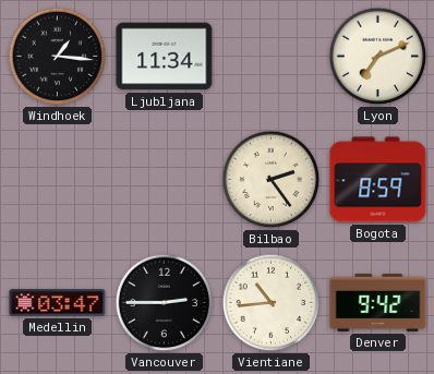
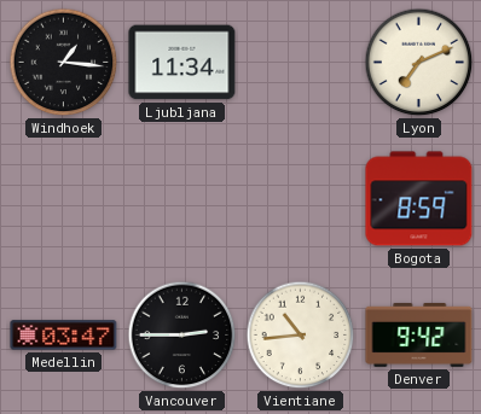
Bilbao: 2:24 -> none
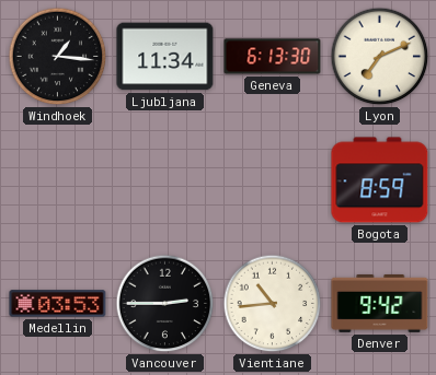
Geneva: none -> 6:13
Medellin: 03:47 -> 03:53
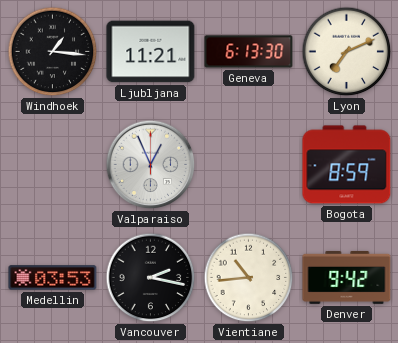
Ljubljana: 11:34 -> 11:21
Valparaiso: none -> 12:56
Vancouver: 2:45 -> 2:17
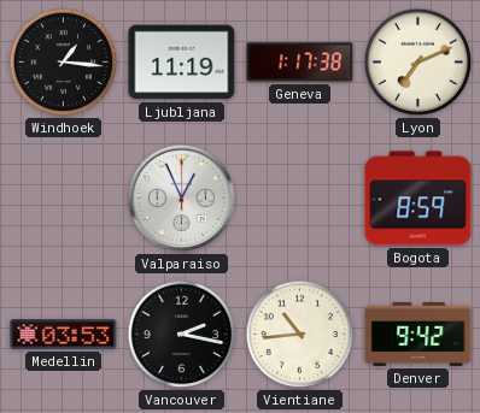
Ljubljana: 11:21 -> 11:19
Geneva: 6:13 -> 1:17
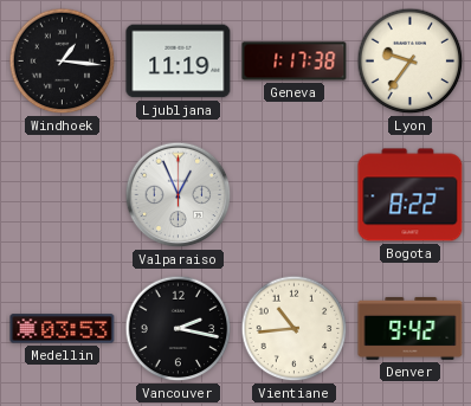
Lyon: 7:11 -> 9:36
Bogota: 8:59 -> 8:22
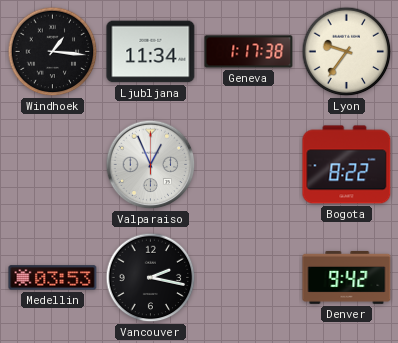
Ljubljana: 11:19 -> 11:34
Vientiane: 10:44 -> none
